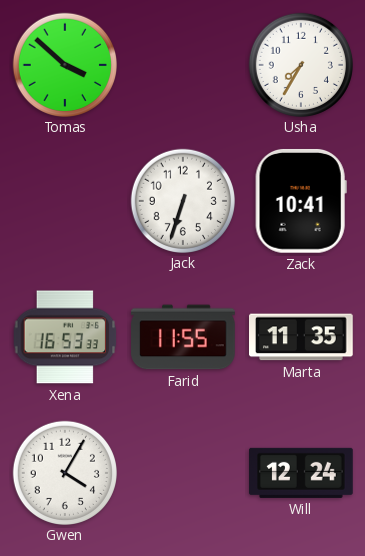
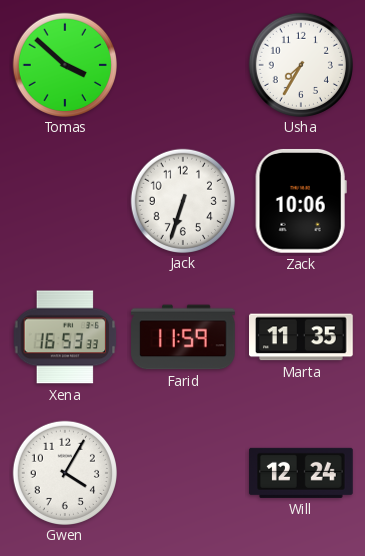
Zack: 10:41 -> 10:06
Farid: 11:55 -> 11:59
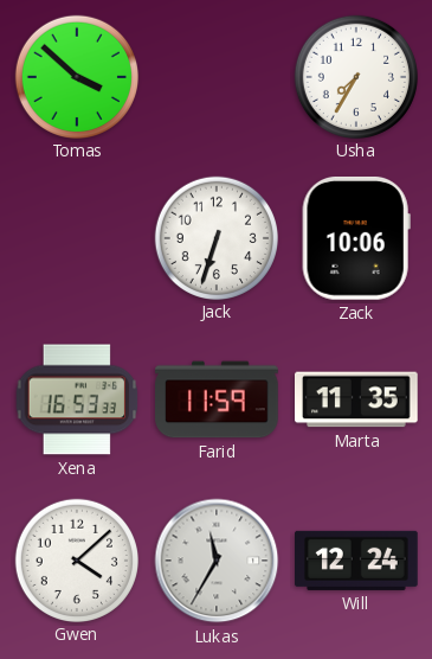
Gwen: 4:05 -> 4:08
Lukas: none -> 11:35
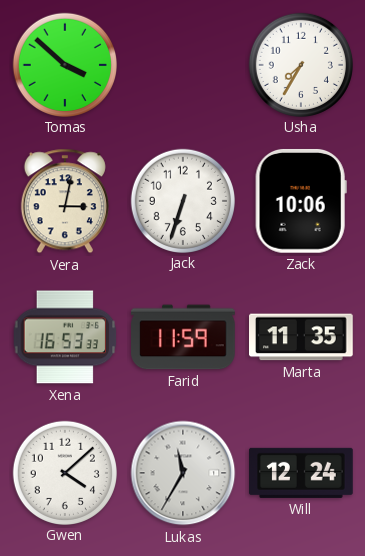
Vera: none -> 3:02
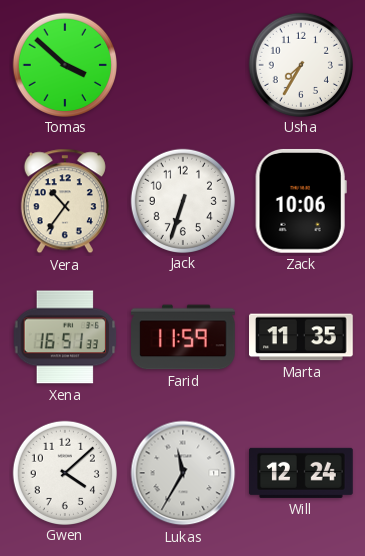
Vera: 3:02 -> 10:36
Xena: 16:53 -> 16:51
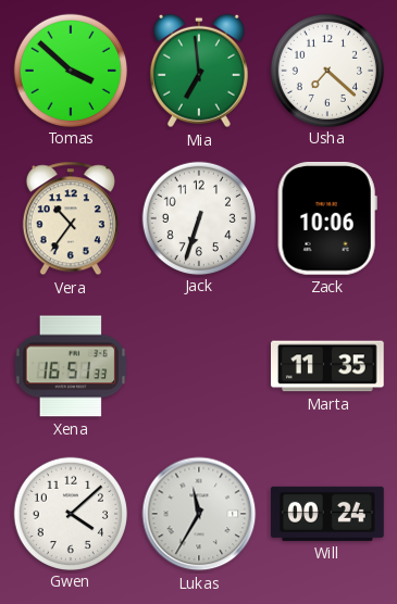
Mia: none -> 6:59
Usha: 7:35 -> 7:22
Farid: 11:59 -> none
Will: 12:24 -> 00:24
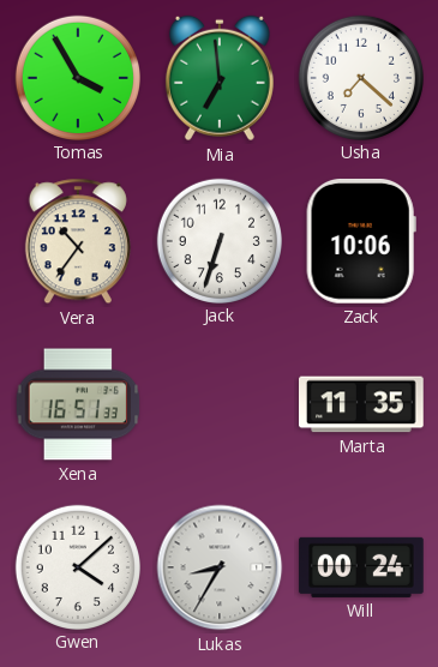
Tomas: 3:52 -> 3:55
Lukas: 11:35 -> 8:35
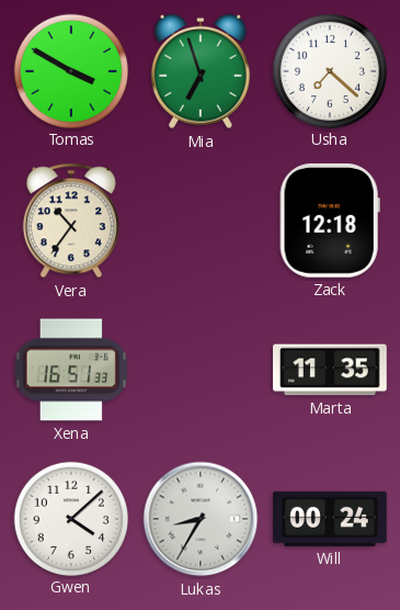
Tomas: 3:55 -> 3:50
Mia: 6:59 -> 6:57
Jack: 6:33 -> none
Zack: 10:06 -> 12:18
